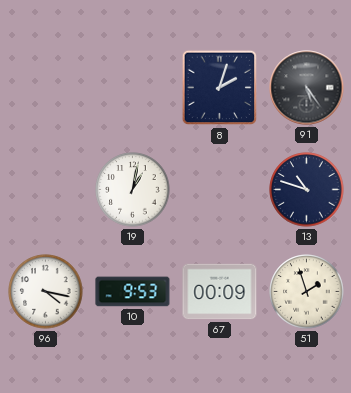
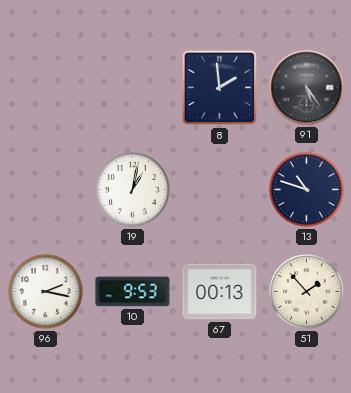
8: 2:03 -> 1:59
96: 4:17 -> 2:17
67: 00:09 -> 00:13
51: 1:57 -> 1:53
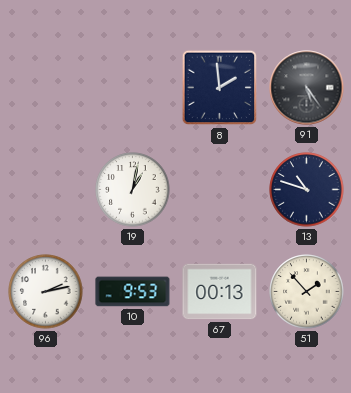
96: 2:17 -> 2:13
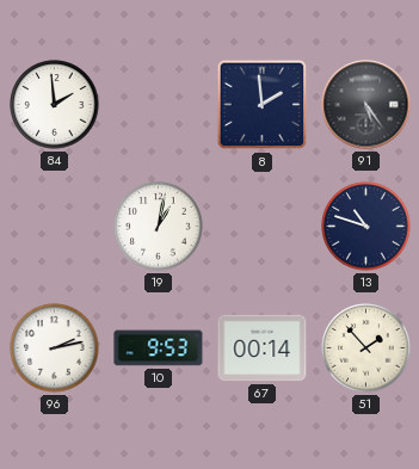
84: none -> 1:59
67: 00:13 -> 00:14
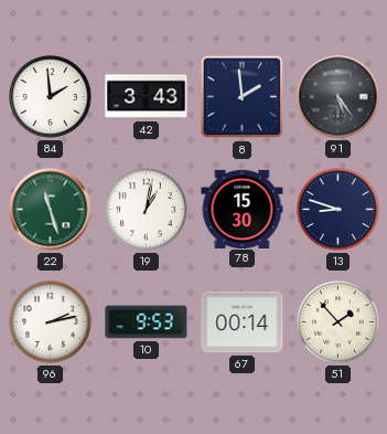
42: none -> 3:43
22: none -> 11:27
78: none -> 15:30
13: 10:48 -> 8:48
